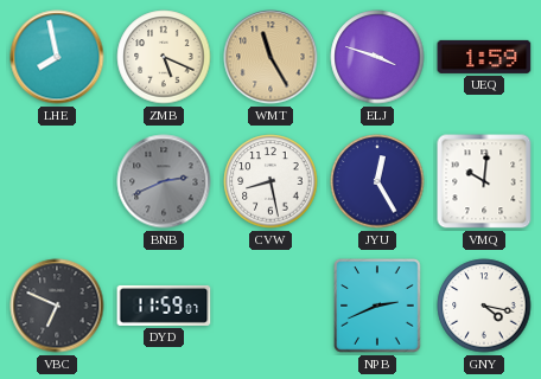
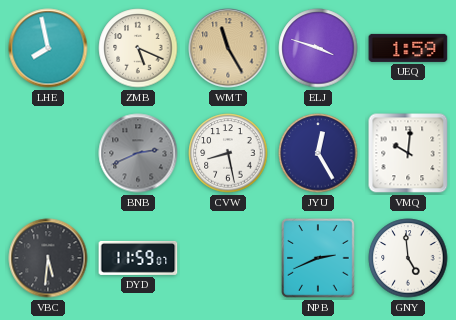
VBC: 6:49 -> 5:31
GNY: 4:17 -> 4:59
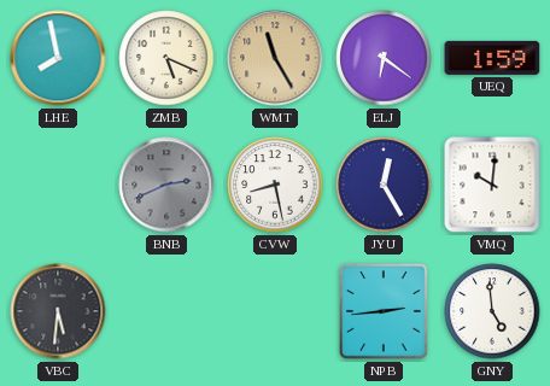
ELJ: 3:48 -> 6:21
DYD: 11:59 -> none
NPB: 2:41 -> 2:44
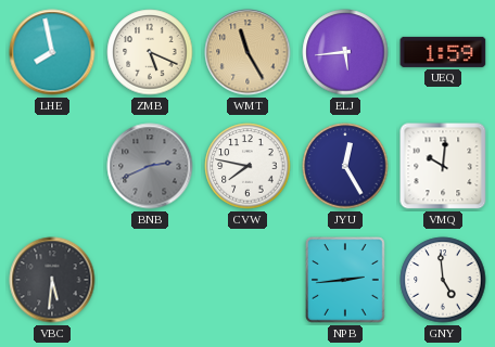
ELJ: 6:21 -> 5:44
CVW: 8:28 -> 7:47
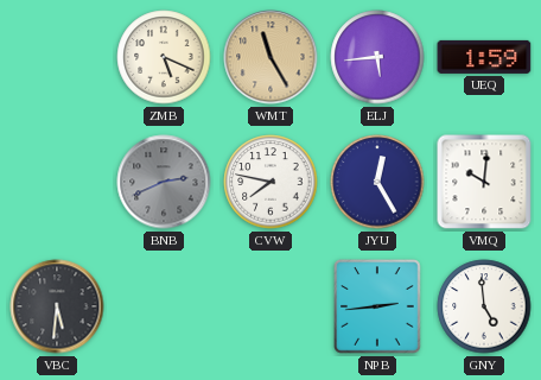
LHE: 7:58 -> none
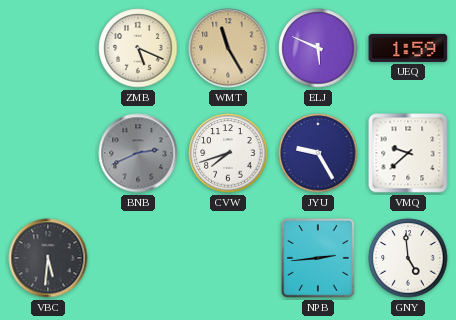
ELJ: 5:44 -> 5:49
CVW: 7:47 -> 7:42
JYU: 12:25 -> 9:25
VMQ: 10:01 -> 9:38
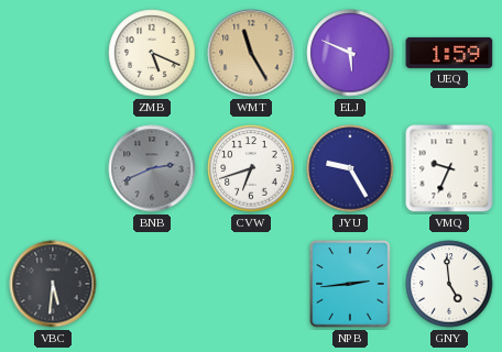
CVW: 7:42 -> 6:42
VMQ: 9:38 -> 9:34
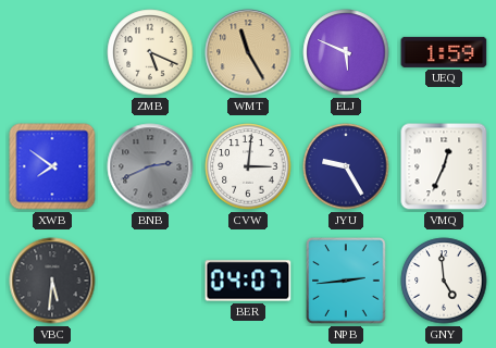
XWB: none -> 7:51
CVW: 6:42 -> 3:01
VMQ: 9:34 -> 12:34
BER: none -> 04:07
